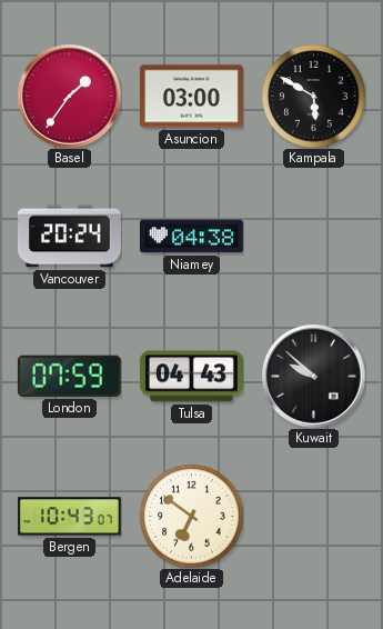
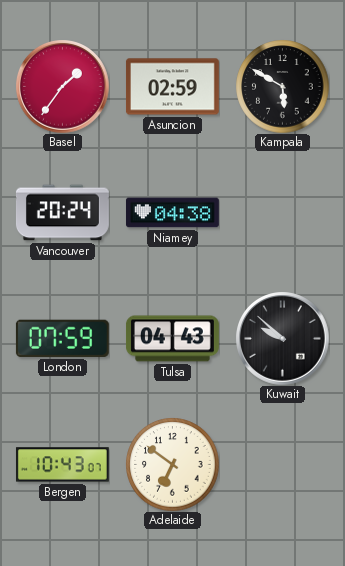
Asuncion: 03:00 -> 02:59
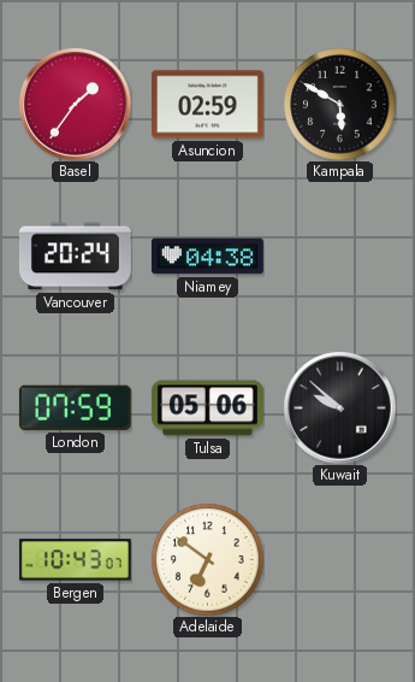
Tulsa: 04:43 -> 05:06
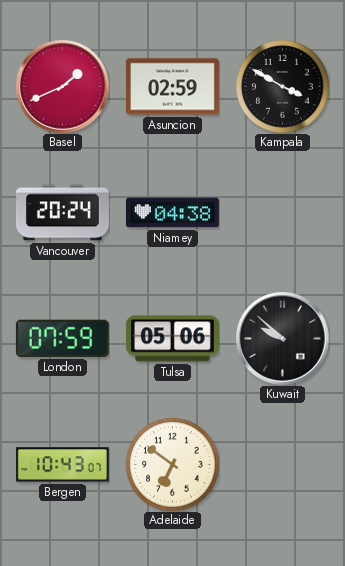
Basel: 1:36 -> 1:41
Kampala: 5:50 -> 3:50
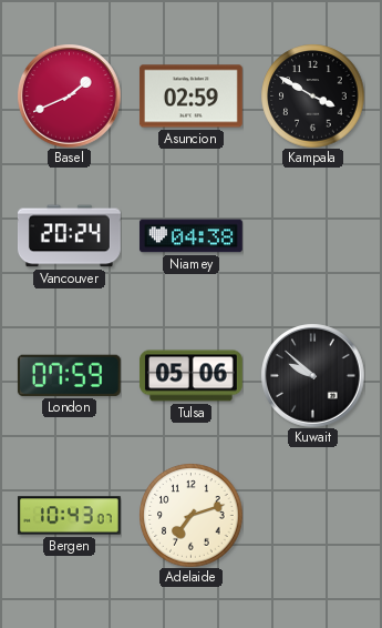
Adelaide: 6:51 -> 7:12
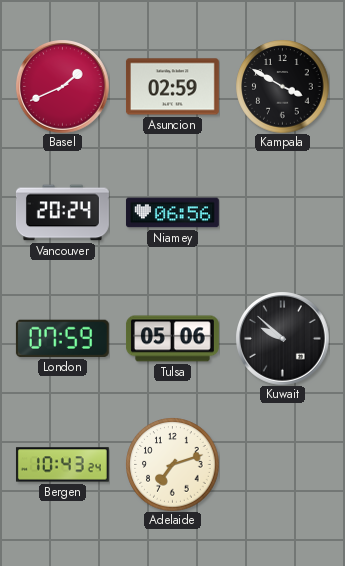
Niamey: 04:38 -> 06:56
Bergen: 10:43:07 -> 10:43:24
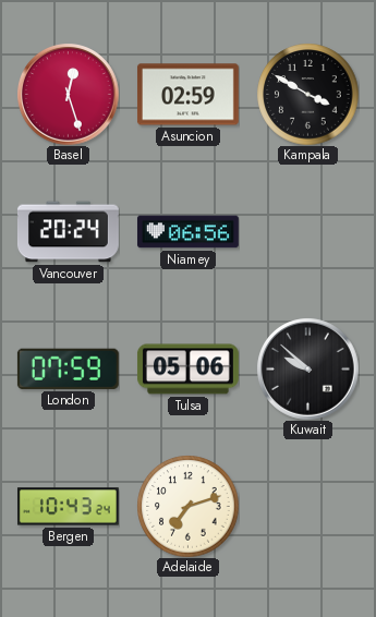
Basel: 1:41 -> 12:27
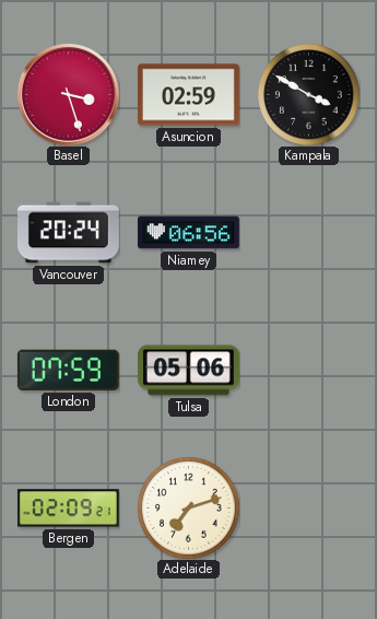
Basel: 12:27 -> 3:27
Kuwait: 9:52 -> none
Bergen: 10:43 -> 02:09
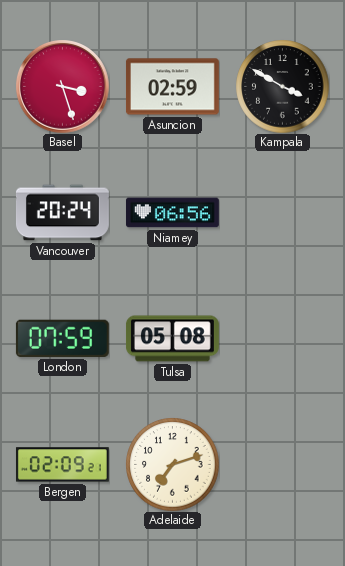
Tulsa: 05:06 -> 05:08
